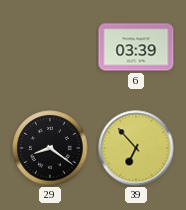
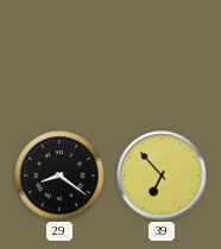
6: 03:39 -> none
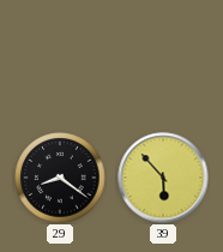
39: 6:53 -> 5:53
